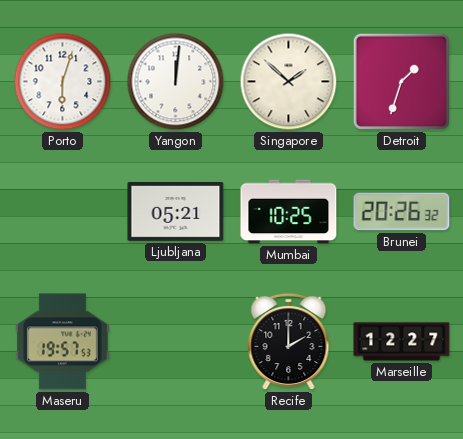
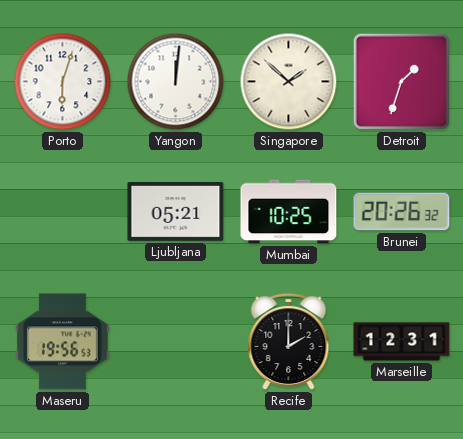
Maseru: 19:57 -> 19:56
Marseille: 12:27 -> 12:31
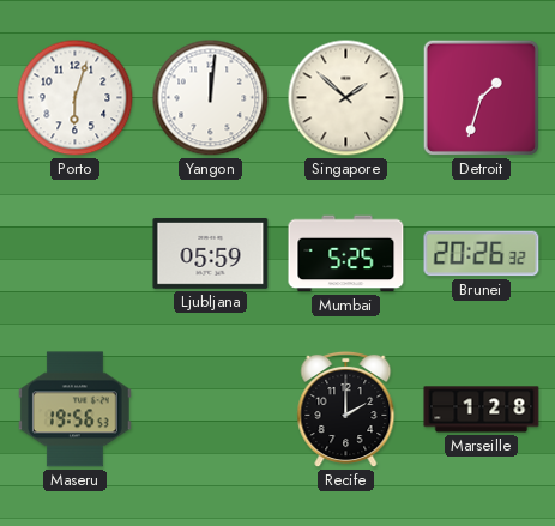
Ljubljana: 05:21 -> 05:59
Mumbai: 10:25 -> 5:25
Marseille: 12:31 -> 1:28
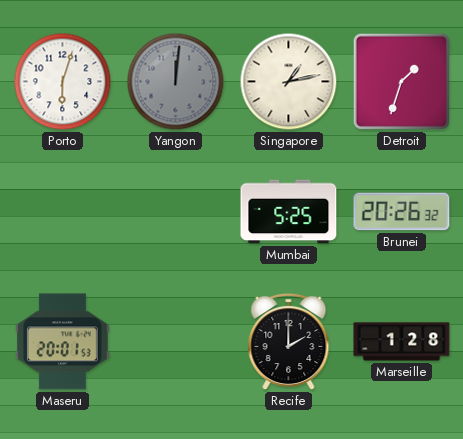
Yangon dial: white -> grey
Singapore: 1:52 -> 1:13
Ljubljana: 05:59 -> none
Maseru: 19:56 -> 20:01
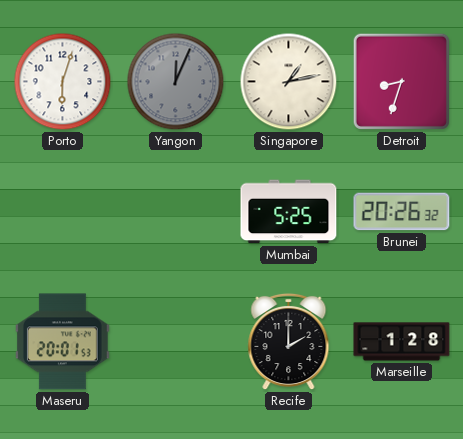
Yangon: 12:01 -> 12:04
Detroit: 1:33 -> 8:33
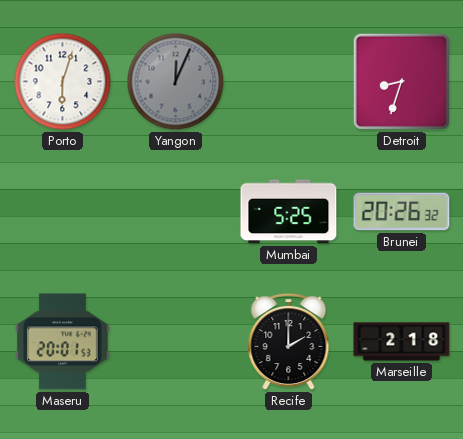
Singapore: 1:13 -> none
Marseille: 1:28 -> 2:18
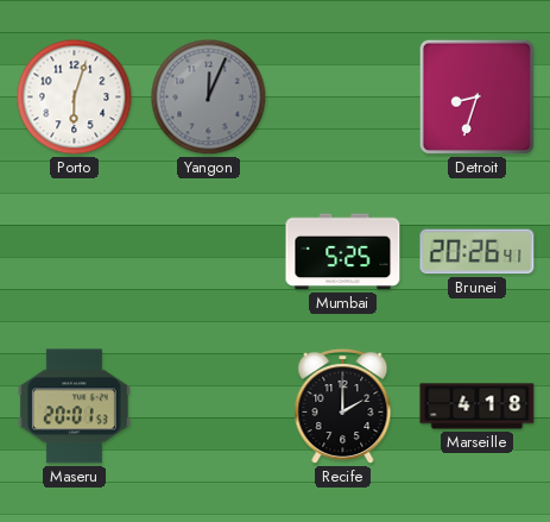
Brunei: 20:26:32 -> 20:26:41
Marseille: 2:18 -> 4:18
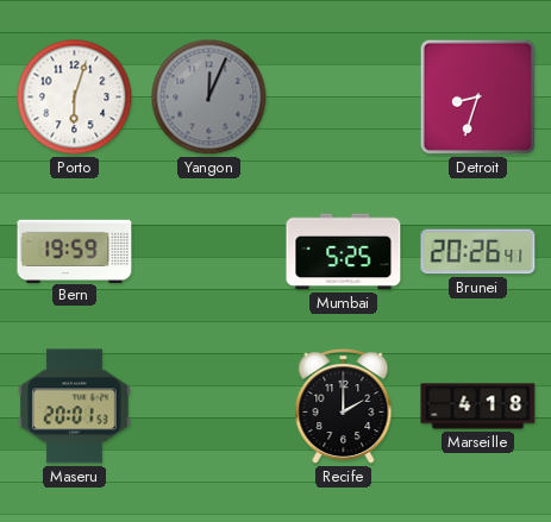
Bern: none -> 19:59
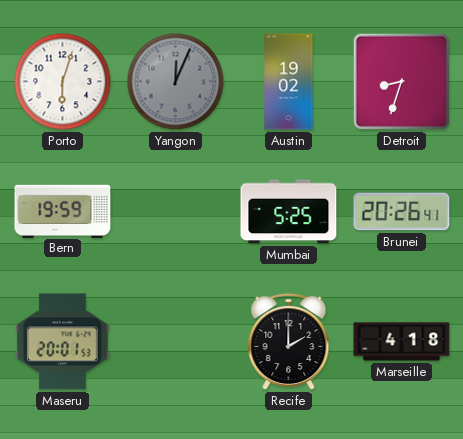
Austin: none -> 19:02
